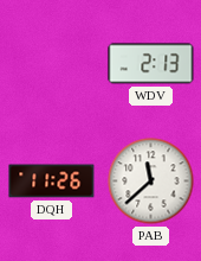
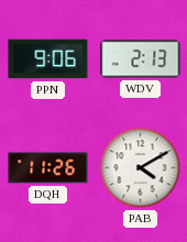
PPN: none -> 9:06
PAB: 11:38 -> 4:10
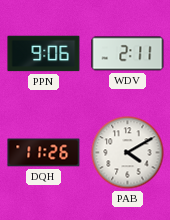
WDV: 2:13 -> 2:11
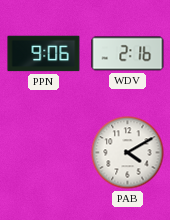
WDV: 2:11 -> 2:16
DQH: 11:26 -> none
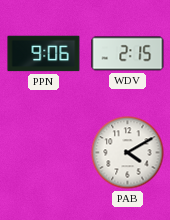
WDV: 2:16 -> 2:15
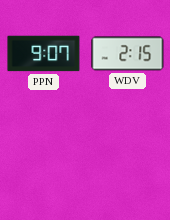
PPN: 9:06 -> 9:07
PAB: 4:10 -> none
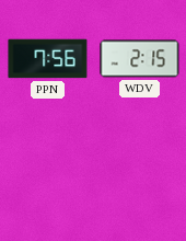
PPN: 9:07 -> 7:56
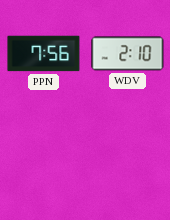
WDV: 2:15 -> 2:10
